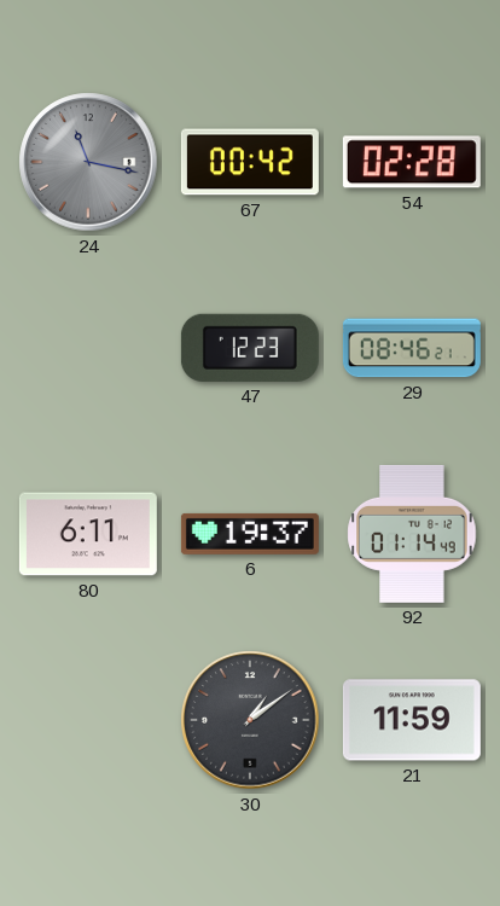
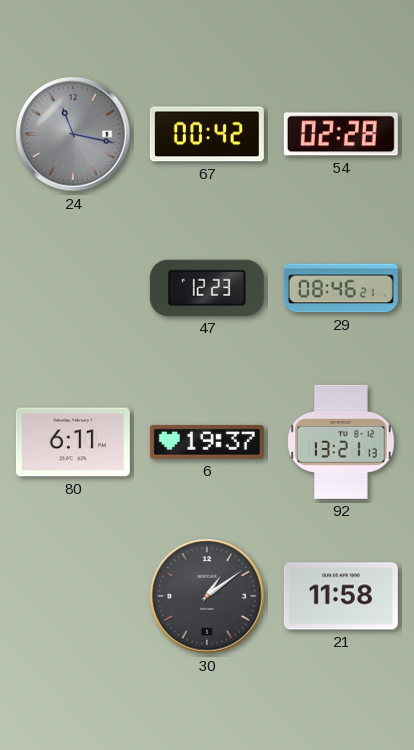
92: 01:14 -> 13:21
21: 11:59 -> 11:58
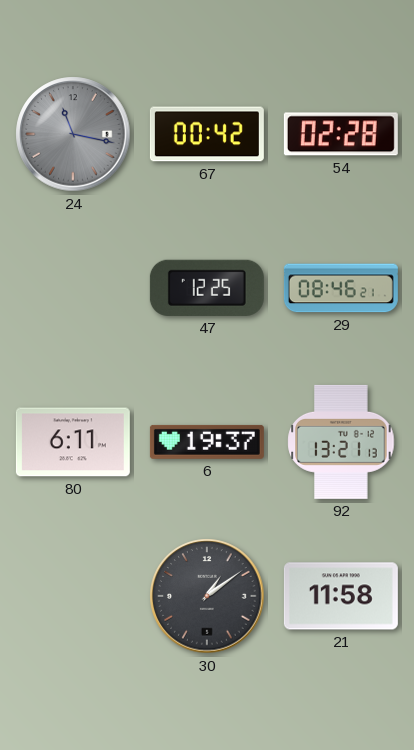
47: 12:23 -> 12:25
